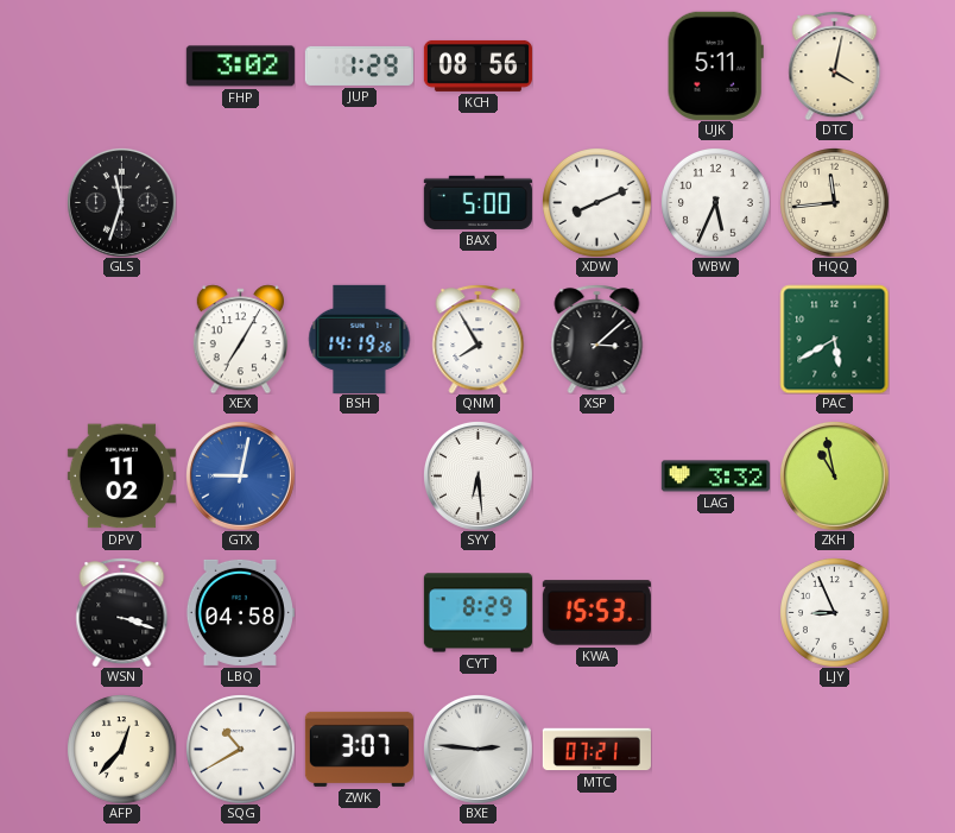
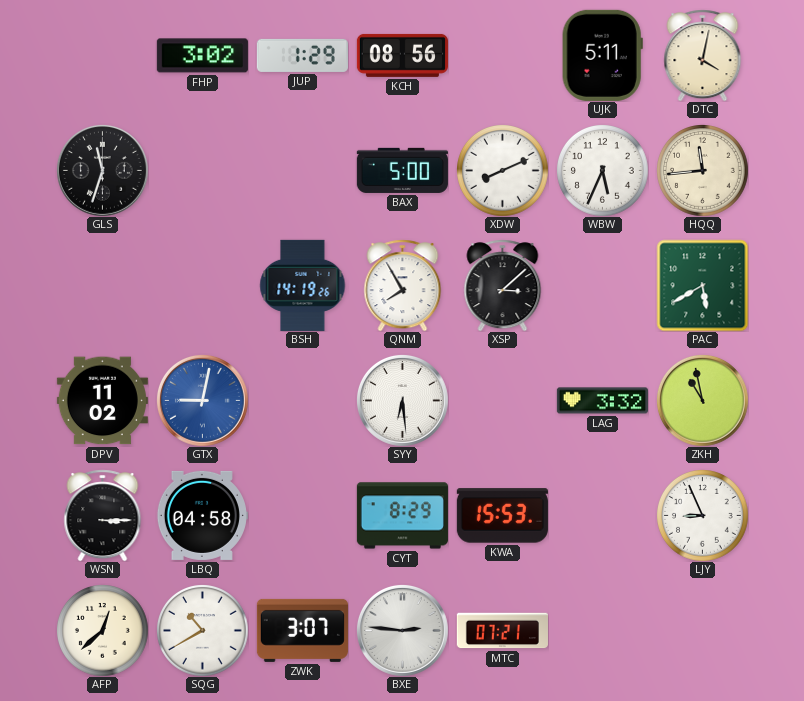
XEX: 7:05 -> none
WSN: 3:18 -> 3:15
AFP: 12:37 -> 12:38
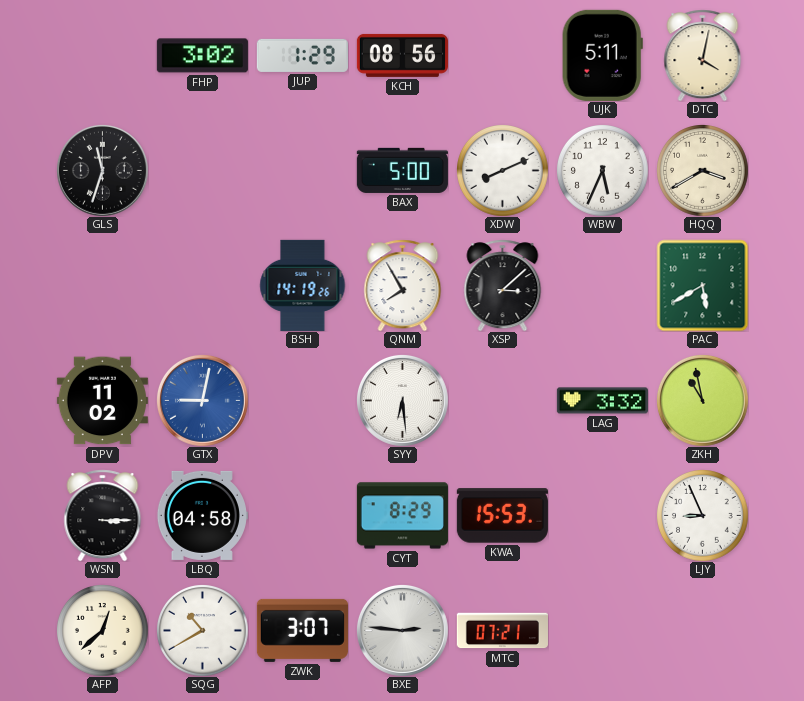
HQQ: 11:44 -> 3:40
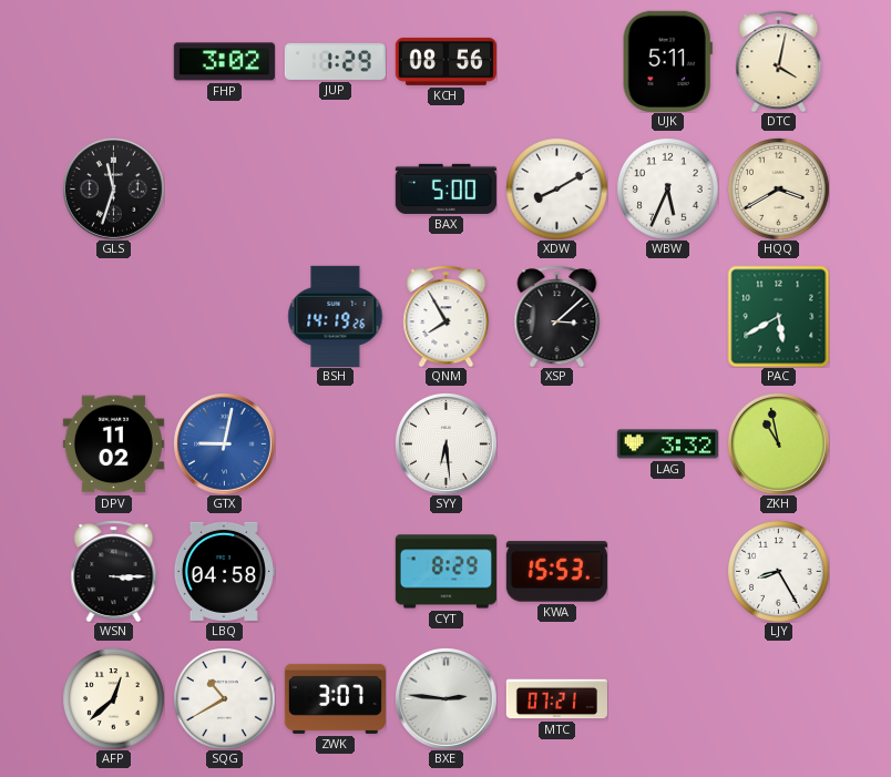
XDW: 8:11 -> 8:10
LJY: 8:56 -> 8:25
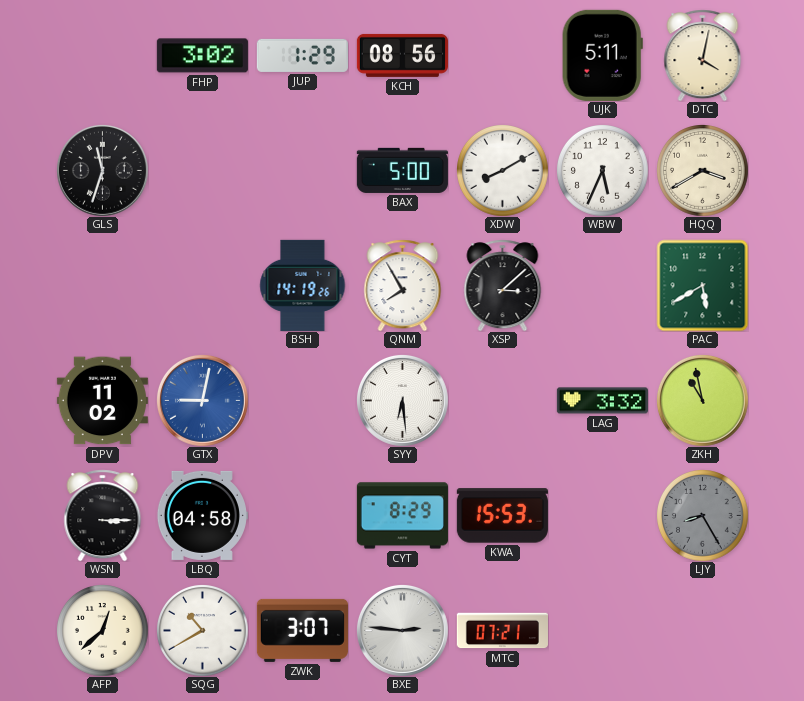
LJY dial: white -> grey
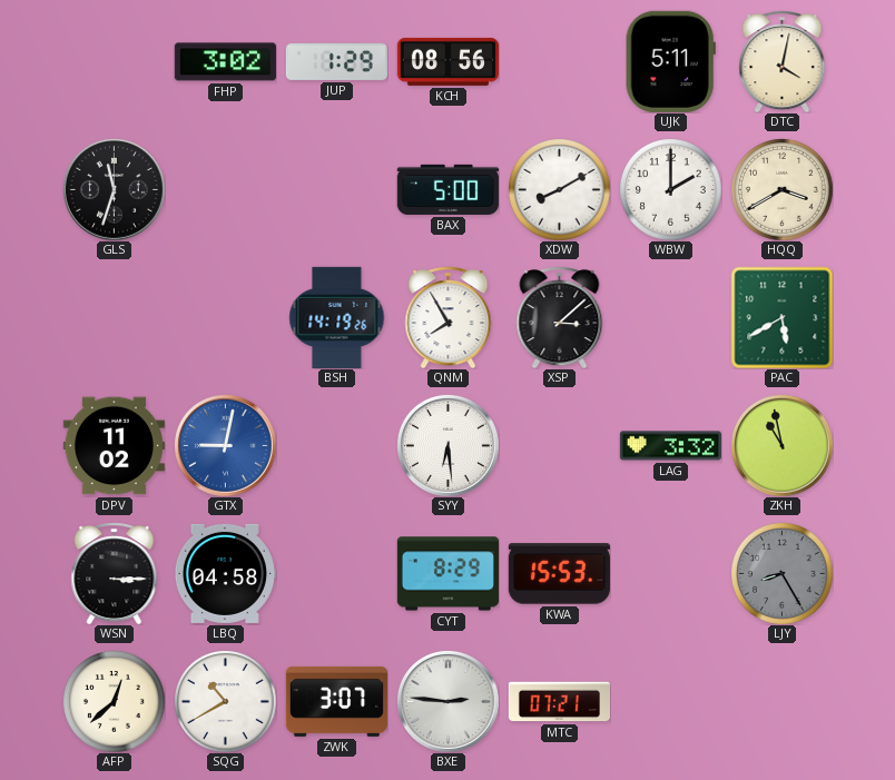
WBW: 5:34 -> 2:00
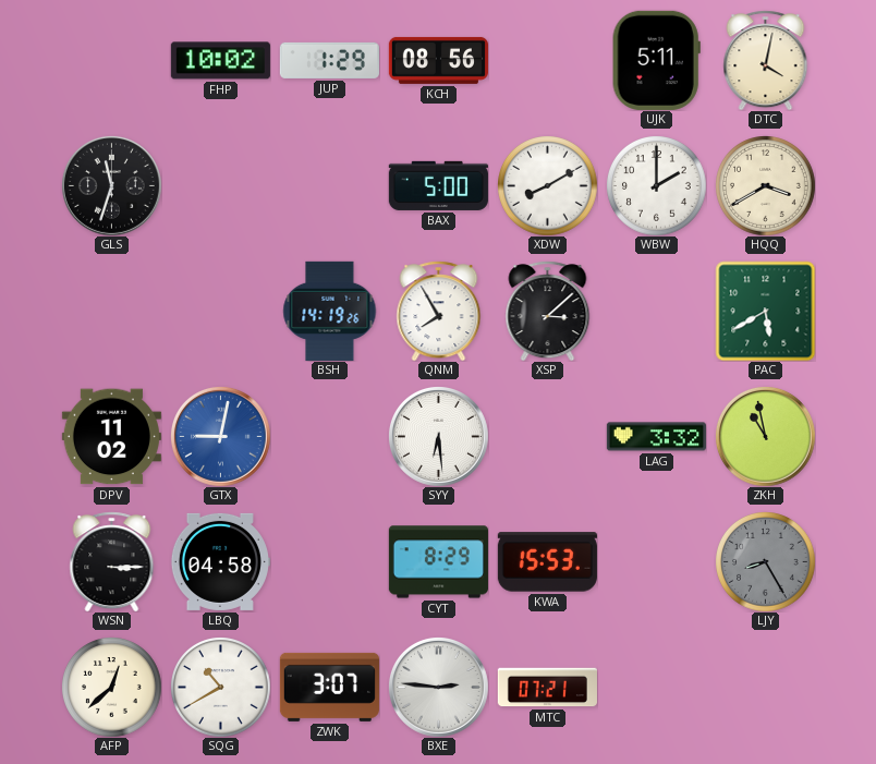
FHP: 3:02 -> 10:02
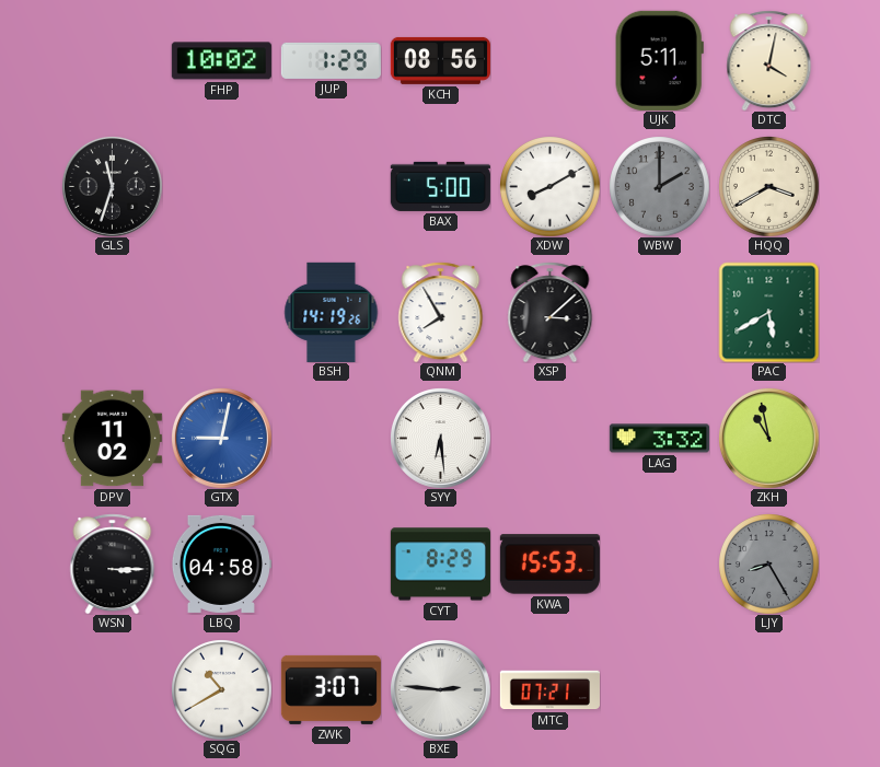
WBW dial: white -> grey
AFP: 12:38 -> none
